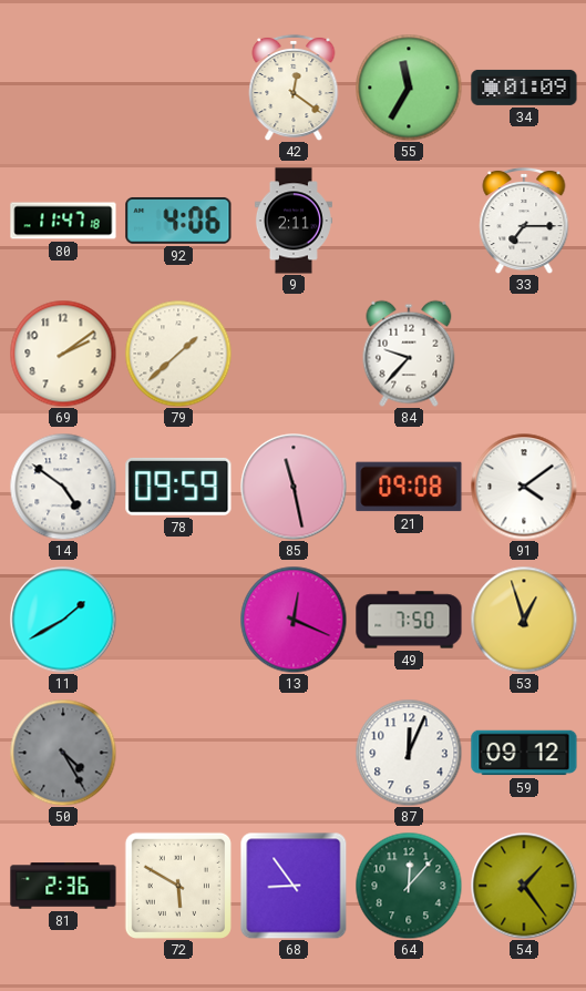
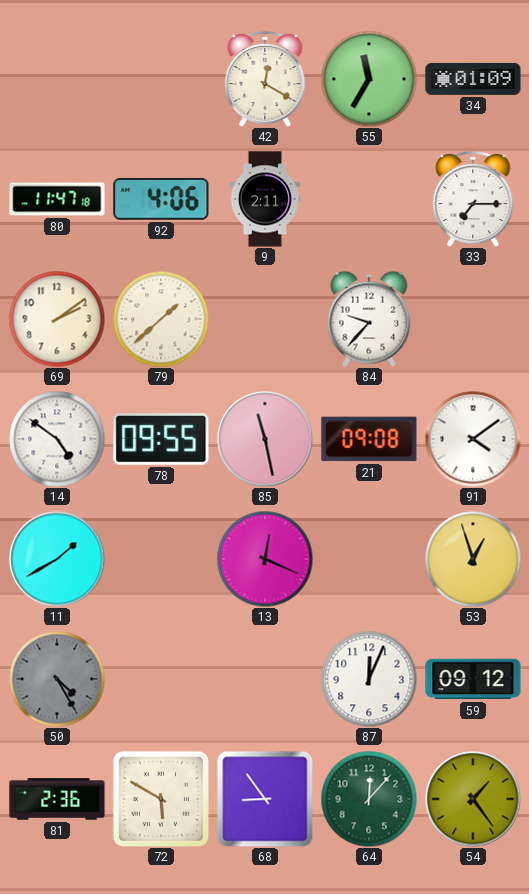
42: 12:21 -> 12:20
78: 09:59 -> 09:55
49: 7:50 -> none
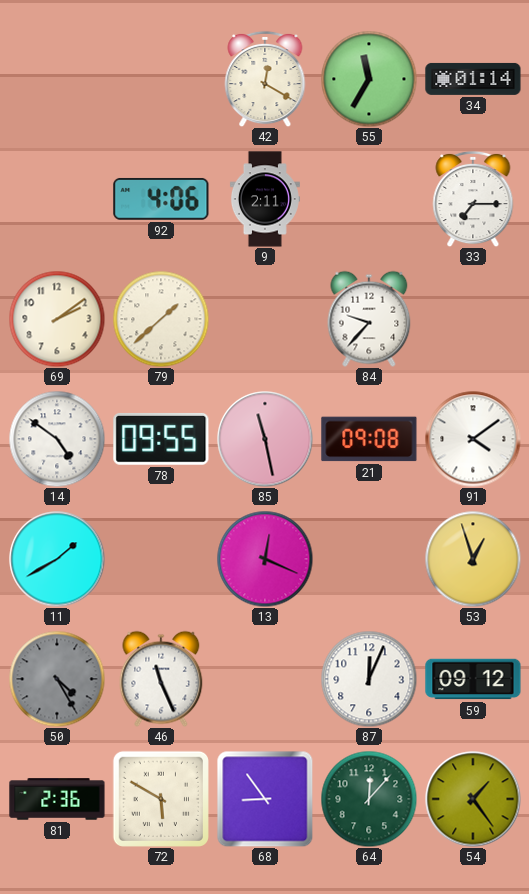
34: 01:09 -> 01:14
80: 11:47 -> none
46: none -> 11:26
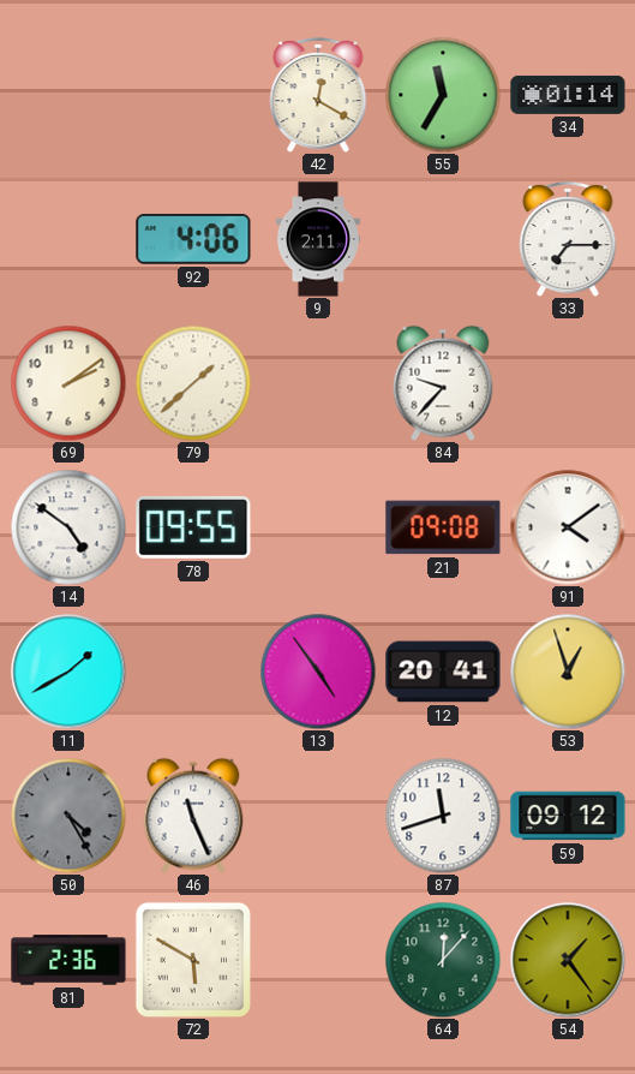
85: 11:28 -> none
13: 12:19 -> 4:54
12: none -> 20:41
87: 12:04 -> 11:42
68: 8:54 -> none
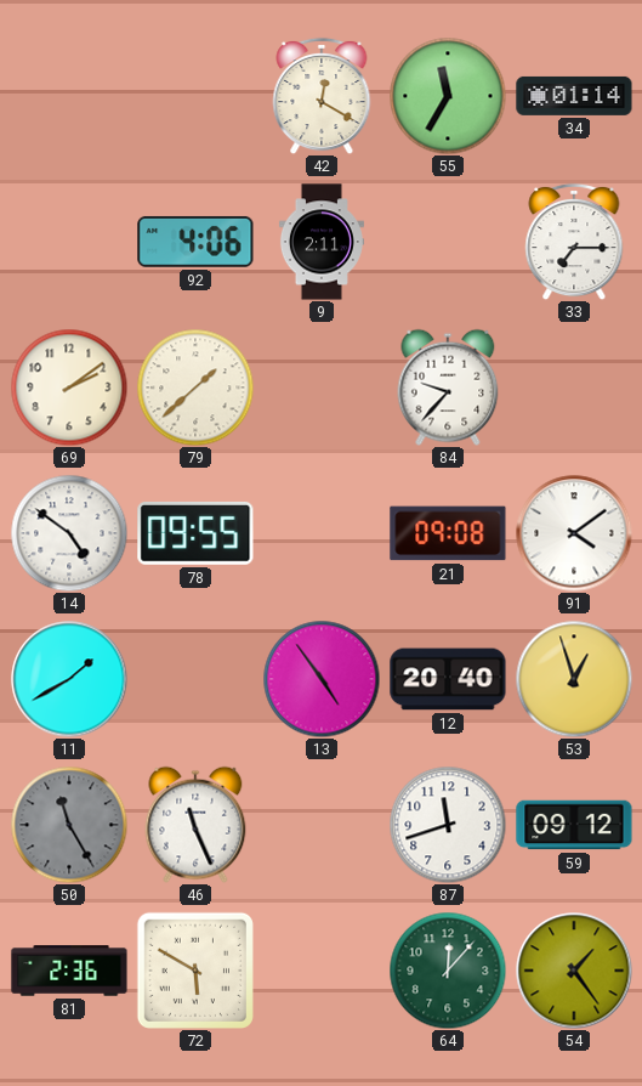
12: 20:41 -> 20:40
50: 4:25 -> 11:25
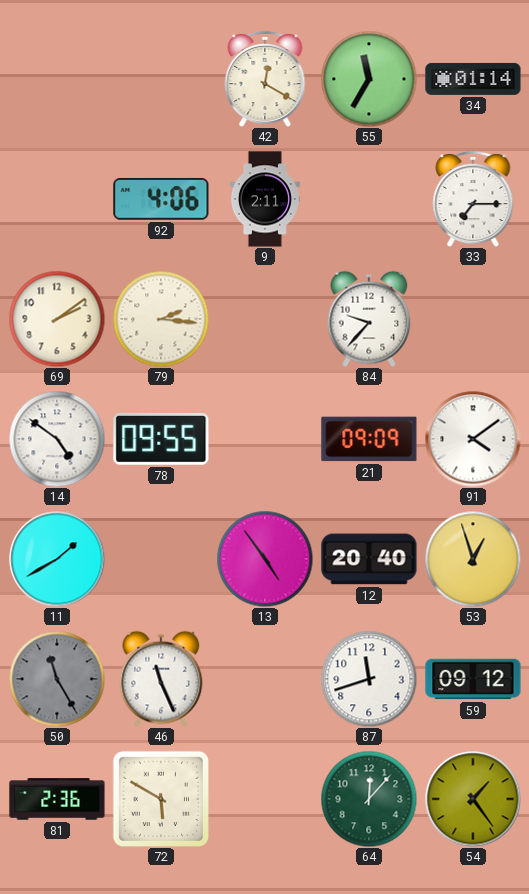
79: 1:38 -> 2:16
21: 09:08 -> 09:09
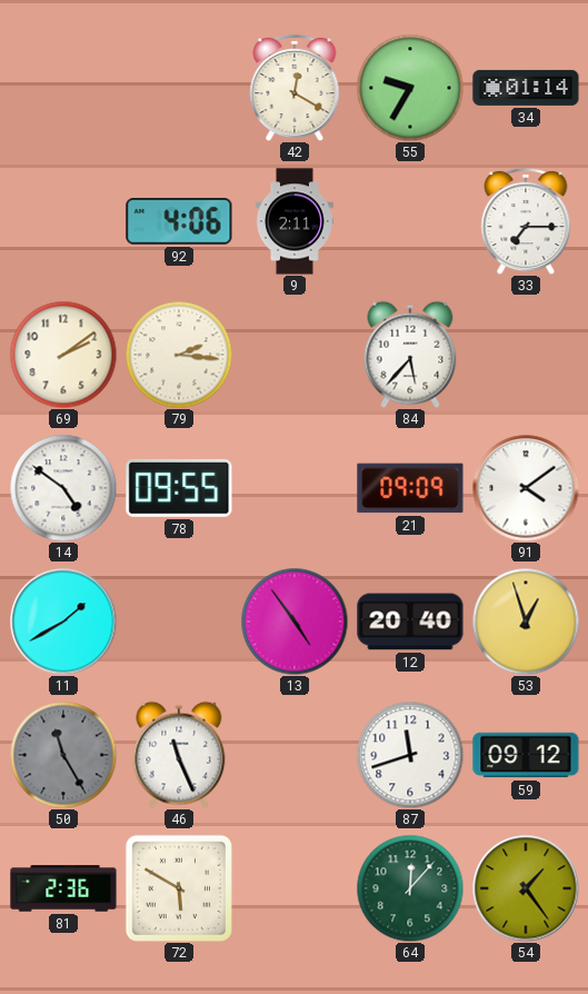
55: 11:35 -> 9:35
84: 9:37 -> 5:37
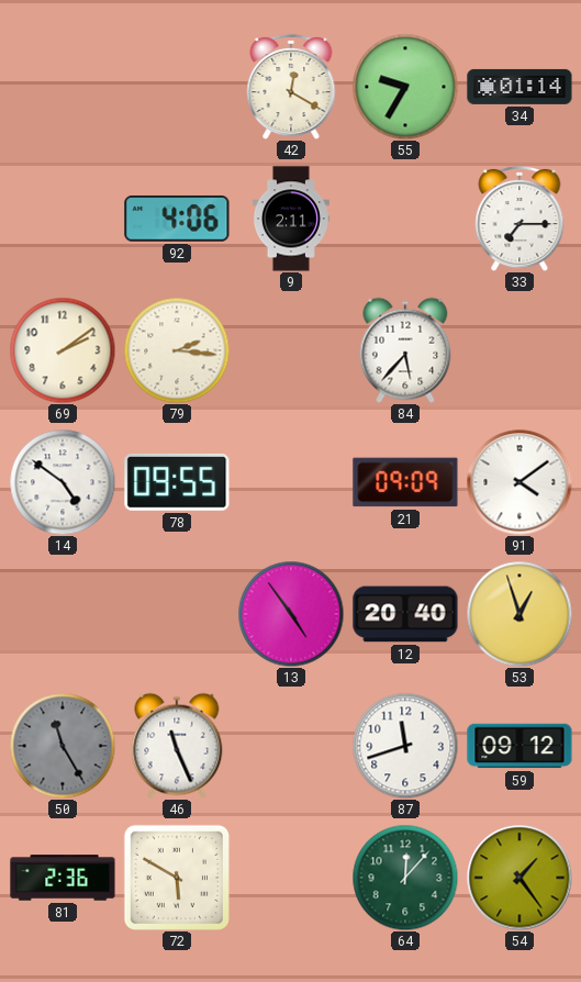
11: 1:40 -> none
